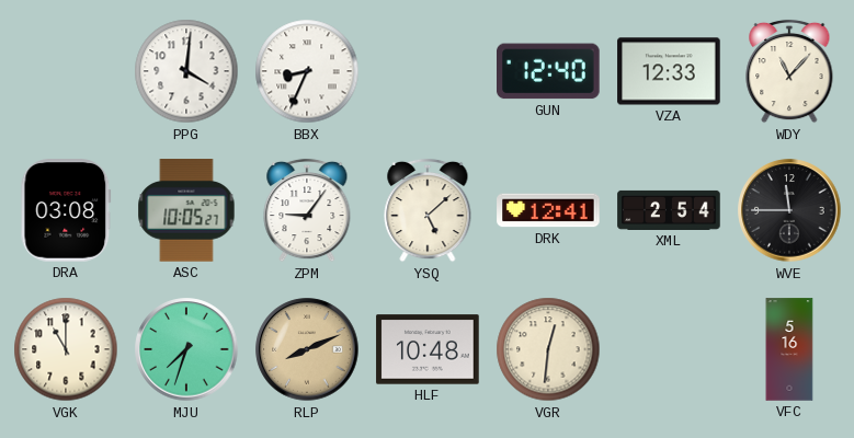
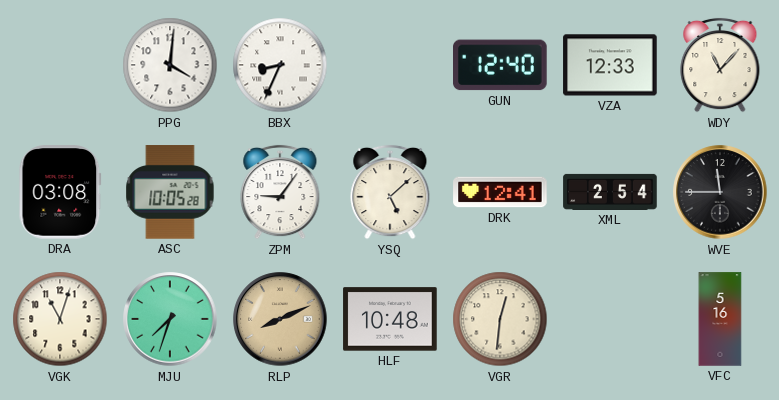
ASC: 10:05:27 -> 10:05:28
VGK: 11:00 -> 11:03
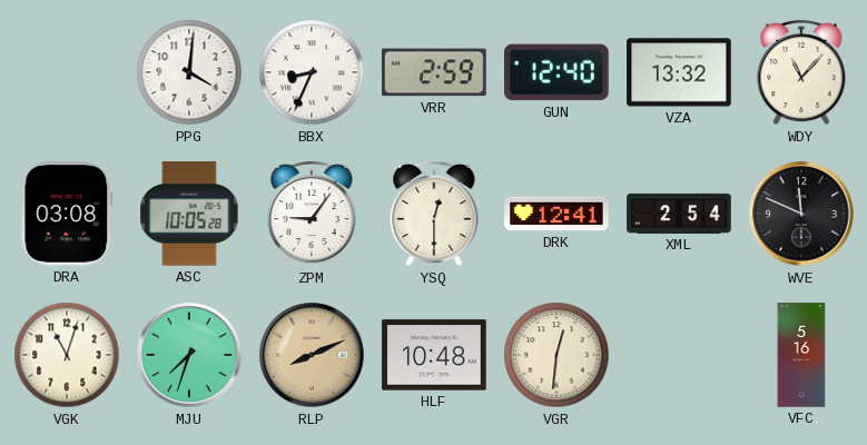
VRR: none -> 2:59
VZA: 12:33 -> 13:32
YSQ: 5:08 -> 12:30
WVE: 11:45 -> 11:49
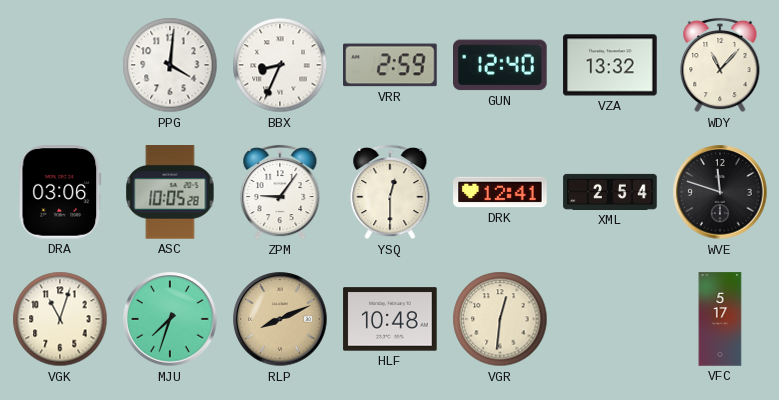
DRA: 03:08 -> 03:06
WVE: 11:49 -> 11:48
VFC: 5:16 -> 5:17
